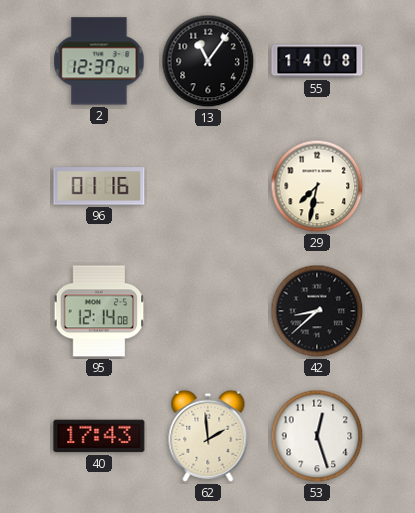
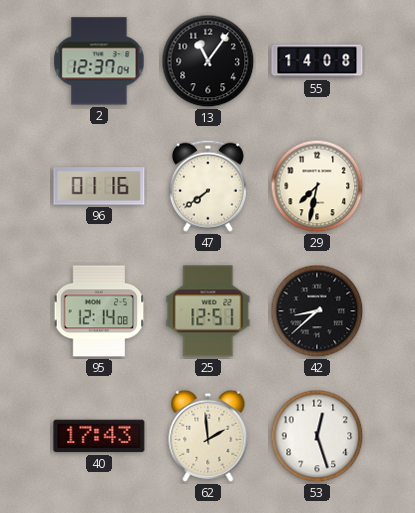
47: none -> 7:39
25: none -> 12:51
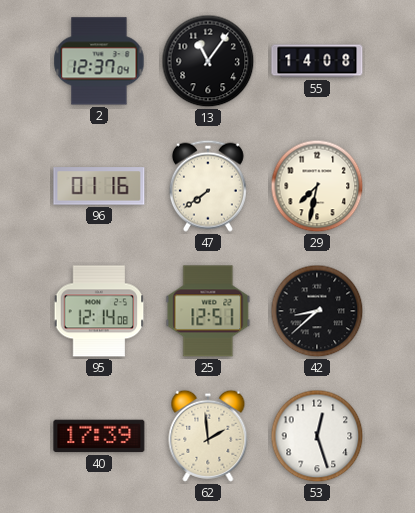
40: 17:43 -> 17:39
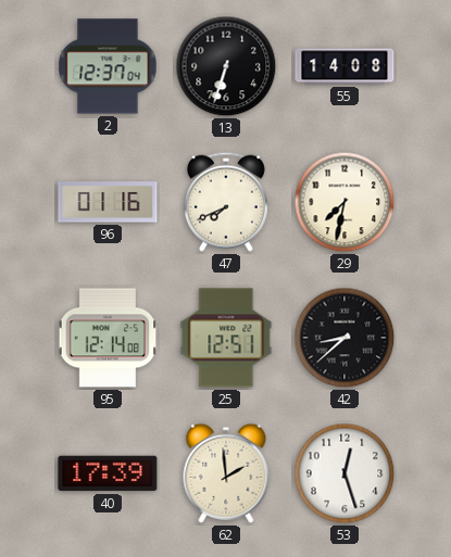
13: 11:06 -> 6:33
47: 7:39 -> 7:41
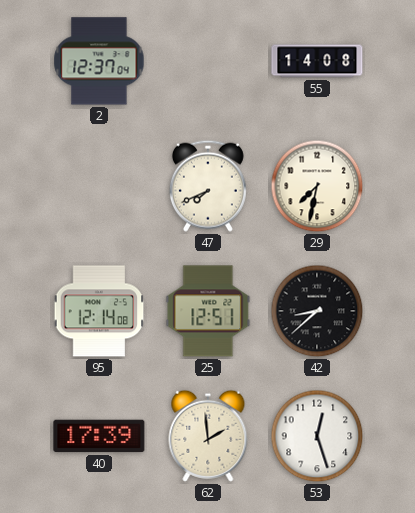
13: 6:33 -> none
96: 01:16 -> none
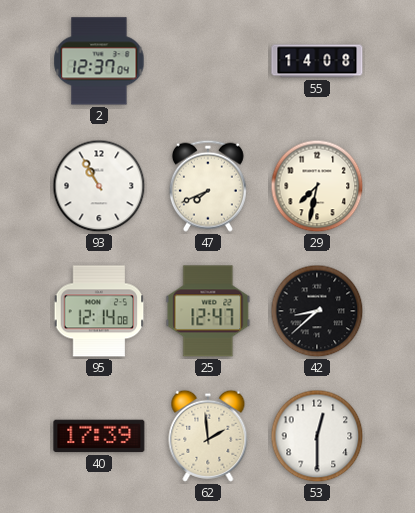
93: none -> 10:55
25: 12:51 -> 12:47
53: 12:27 -> 12:30
